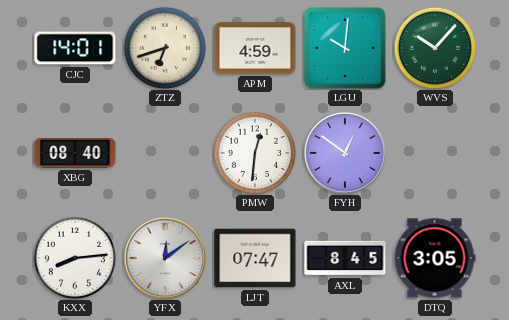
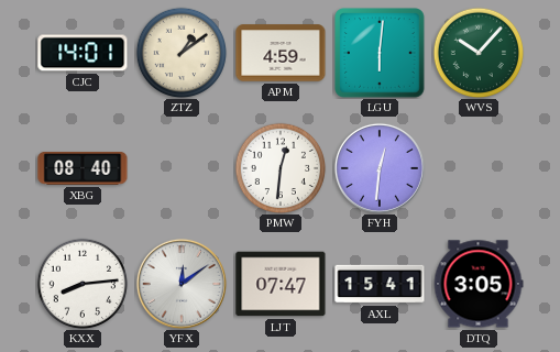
ZTZ: 6:42 -> 1:09
LGU: 10:01 -> 6:01
FYH: 12:51 -> 12:31
AXL: 8:45 -> 15:41
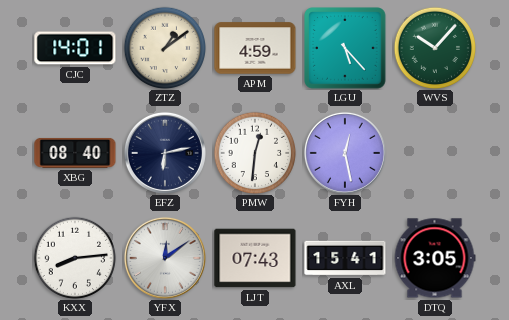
LGU: 6:01 -> 5:23
EFZ: none -> 6:13
FYH: 12:31 -> 12:28
LJT: 07:47 -> 07:43
